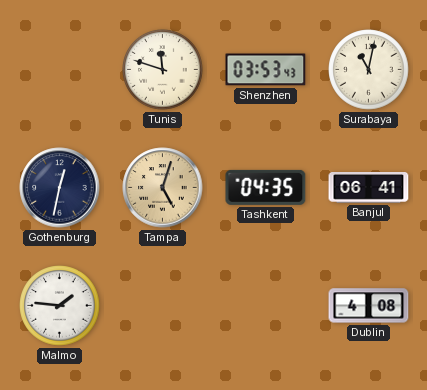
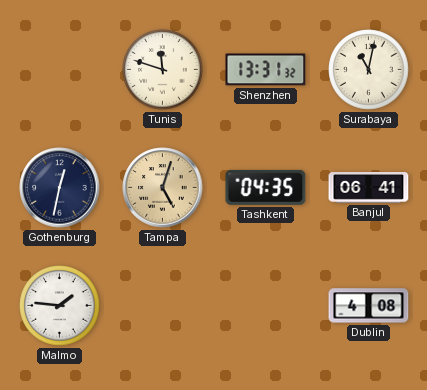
Shenzhen: 03:53 -> 13:31
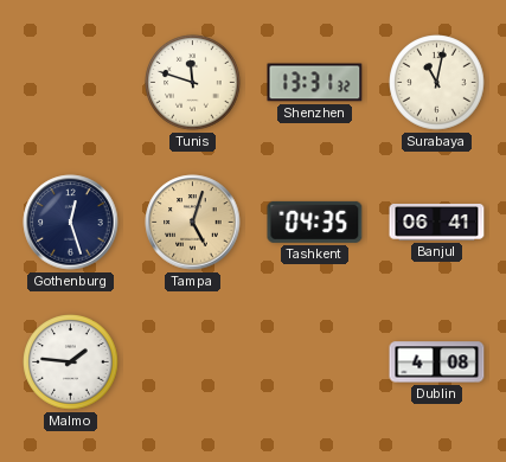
Gothenburg: 12:32 -> 12:27
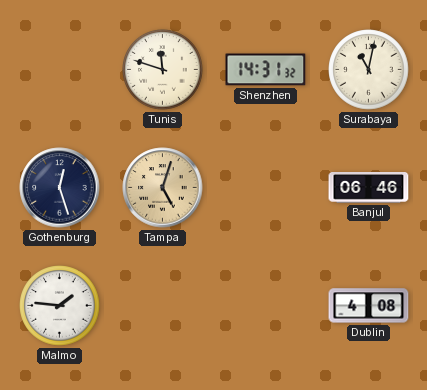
Shenzhen: 13:31 -> 14:31
Tashkent: 04:35 -> none
Banjul: 06:41 -> 06:46
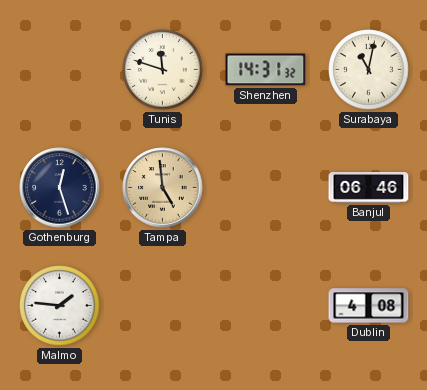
Tampa: 5:03 -> 4:59
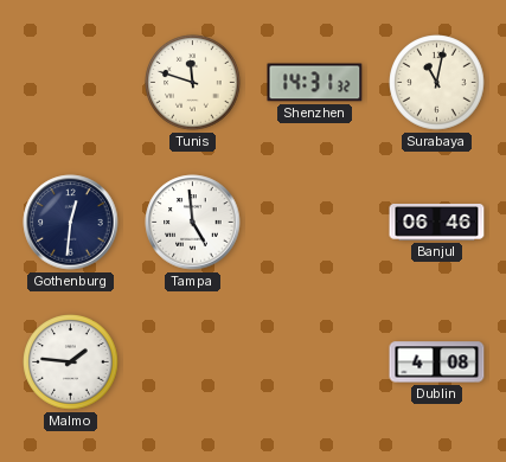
Gothenburg: 12:27 -> 12:31
Tampa dial: champagne -> white
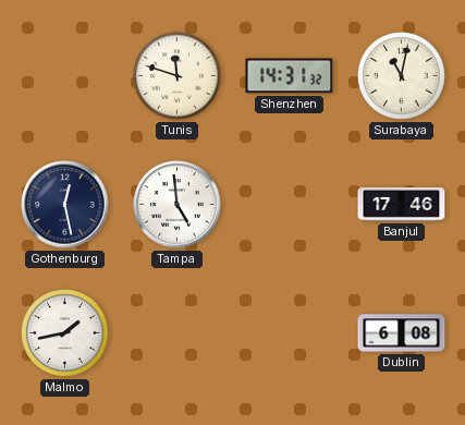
Gothenburg: 12:31 -> 12:28
Banjul: 06:46 -> 17:46
Malmo: 1:46 -> 1:43
Dublin: 4:08 -> 6:08
